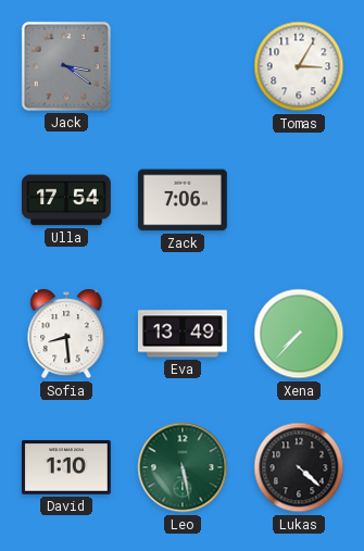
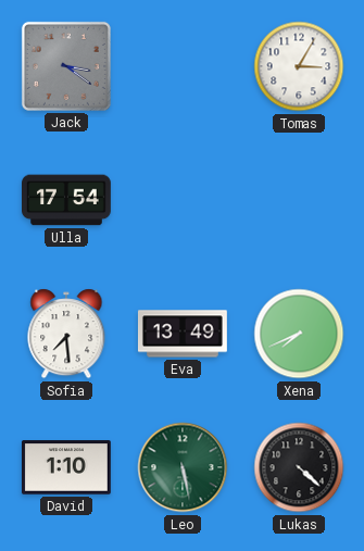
Zack: 7:06 -> none
Sofia: 8:29 -> 7:29
Xena: 7:37 -> 7:41
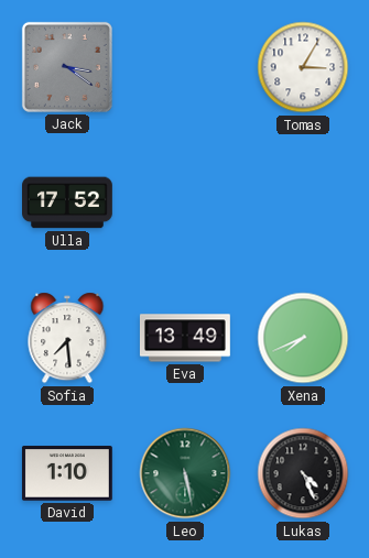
Ulla: 17:54 -> 17:52
Lukas: 4:22 -> 4:26
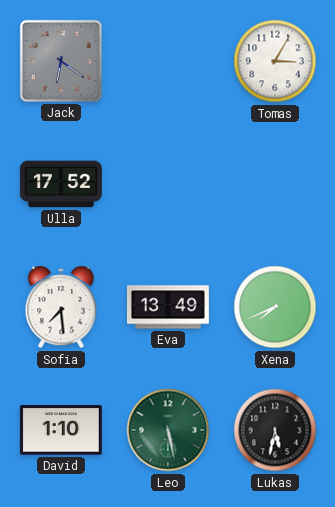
Jack: 3:21 -> 6:21
Lukas: 4:26 -> 5:32
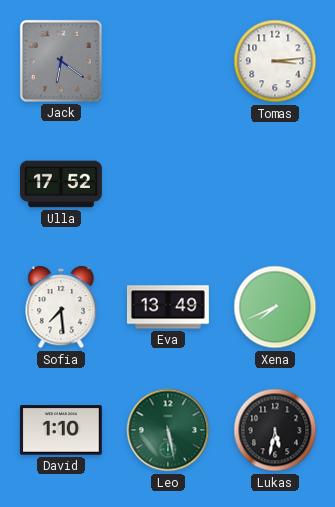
Tomas: 3:05 -> 3:14
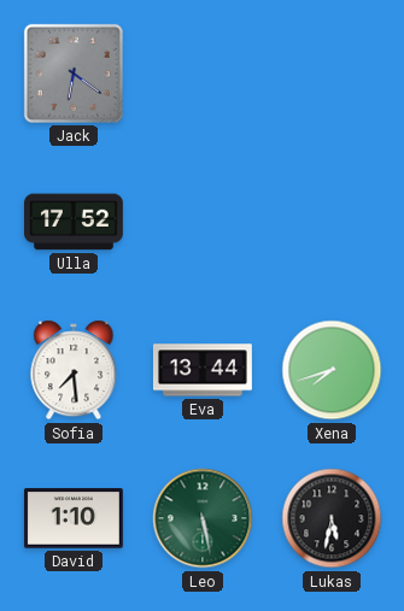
Tomas: 3:14 -> none
Eva: 13:49 -> 13:44
Xena: 7:41 -> 7:42
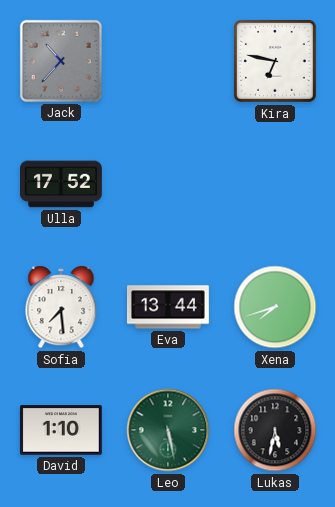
Jack: 6:21 -> 10:37
Kira: none -> 6:47
